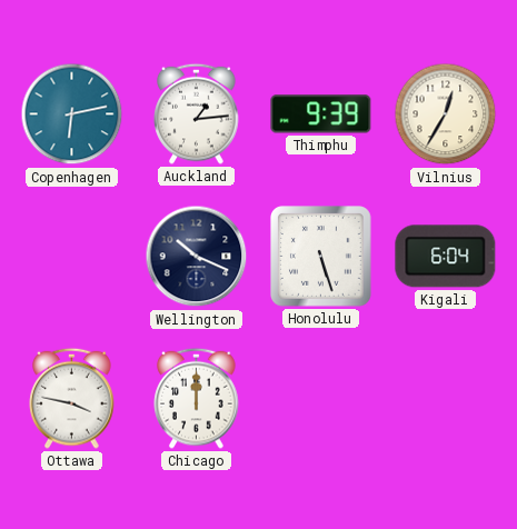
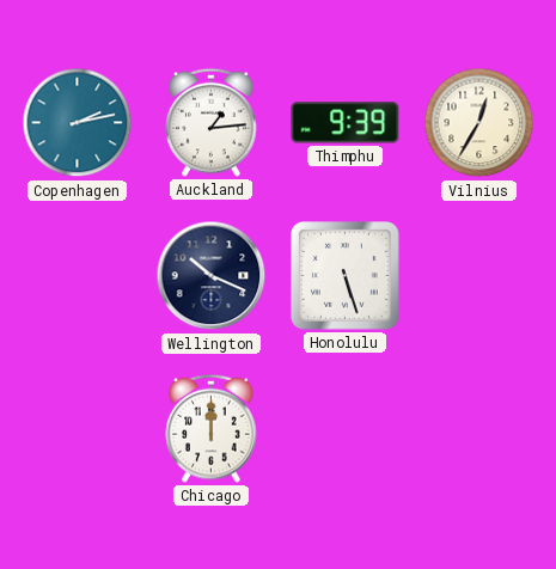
Copenhagen: 6:13 -> 2:13
Kigali: 6:04 -> none
Ottawa: 3:47 -> none
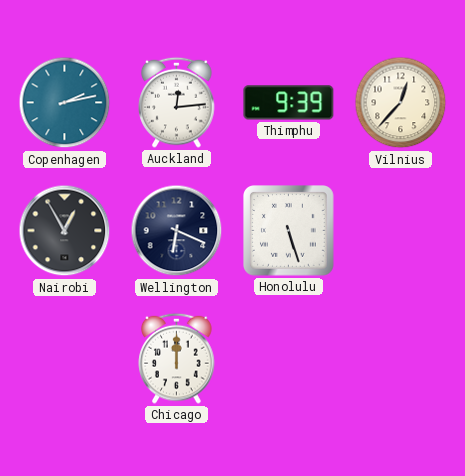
Auckland: 1:14 -> 12:14
Vilnius: 12:35 -> 12:37
Nairobi: none -> 12:55
Wellington: 10:19 -> 6:19
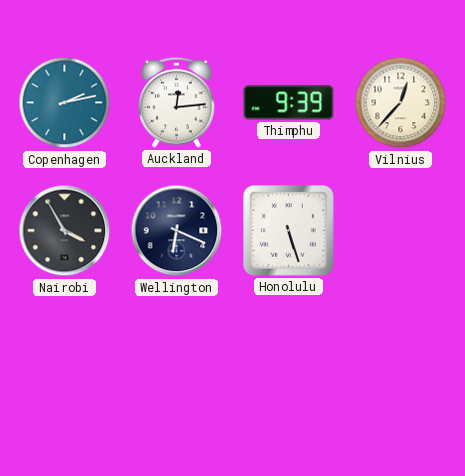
Nairobi: 12:55 -> 3:55
Chicago: 12:00 -> none
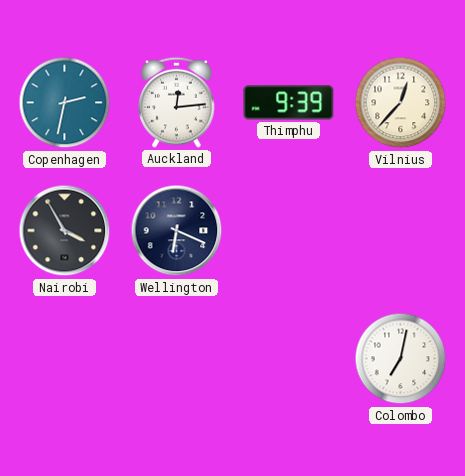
Copenhagen: 2:13 -> 2:32
Honolulu: 5:27 -> none
Colombo: none -> 7:02
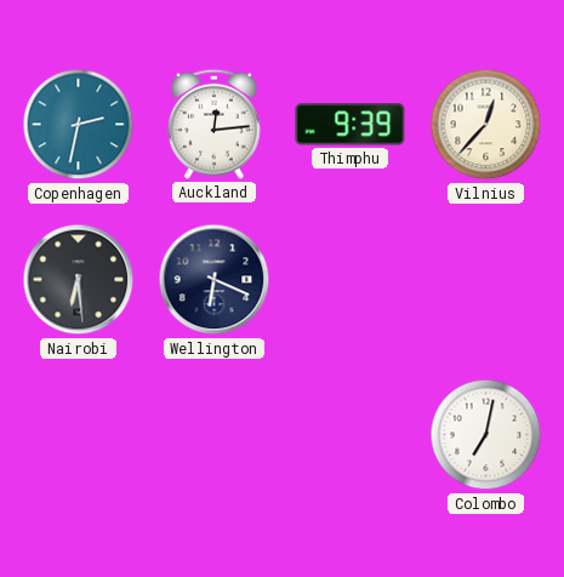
Nairobi: 3:55 -> 6:29
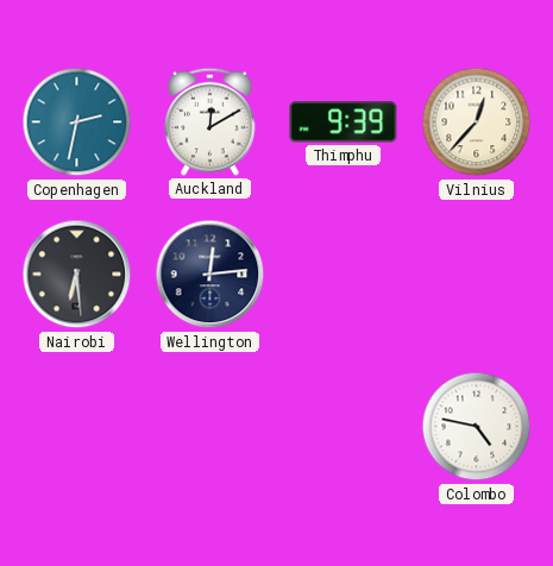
Auckland: 12:14 -> 12:10
Wellington: 6:19 -> 12:14
Colombo: 7:02 -> 4:47
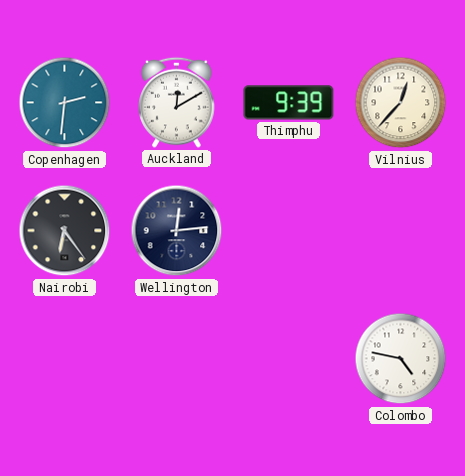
Copenhagen: 2:32 -> 2:31
Nairobi: 6:29 -> 6:24
